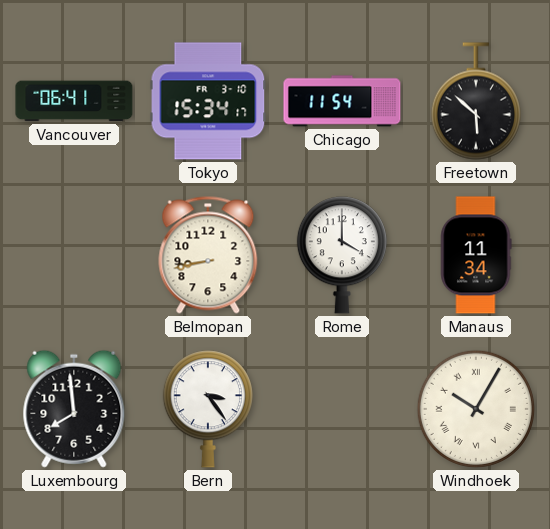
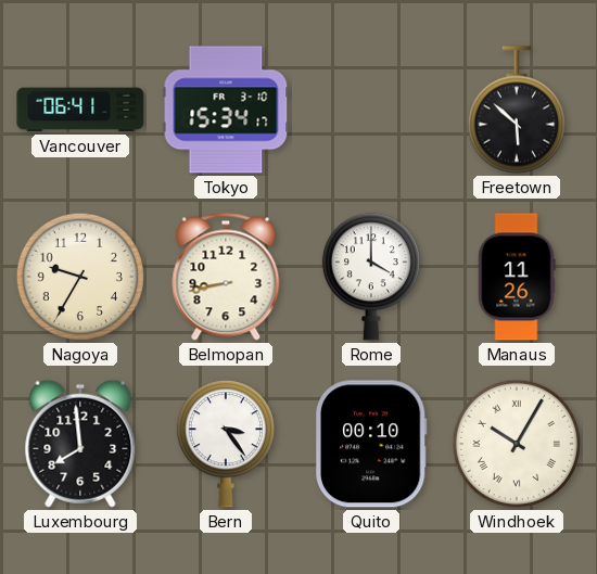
Chicago: 11:54 -> none
Nagoya: none -> 9:35
Manaus: 11:34 -> 11:26
Quito: none -> 00:10
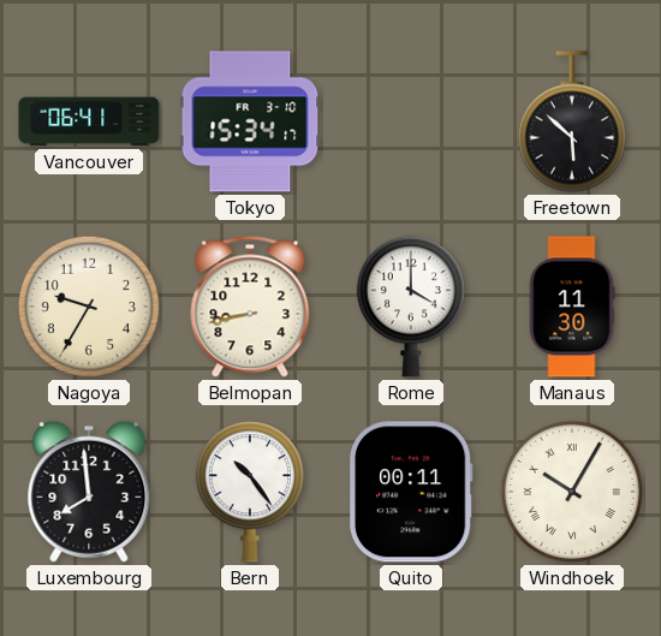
Manaus: 11:26 -> 11:30
Bern: 3:24 -> 10:24
Quito: 00:10 -> 00:11
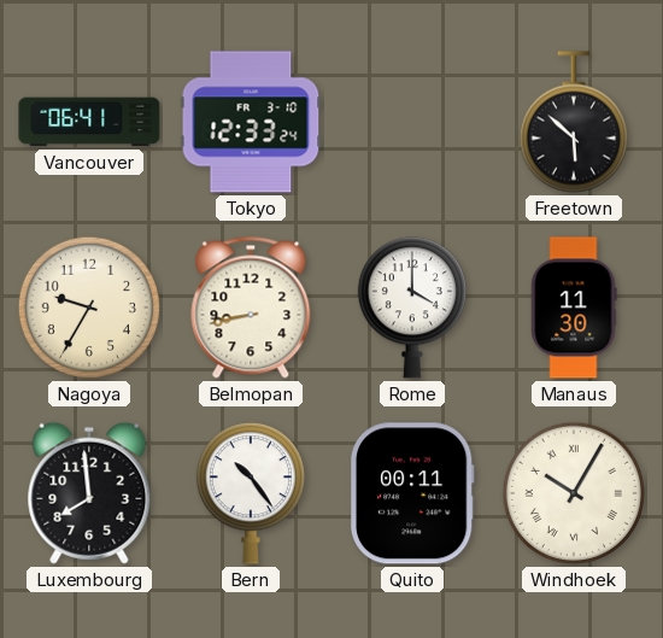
Tokyo: 15:34 -> 12:33
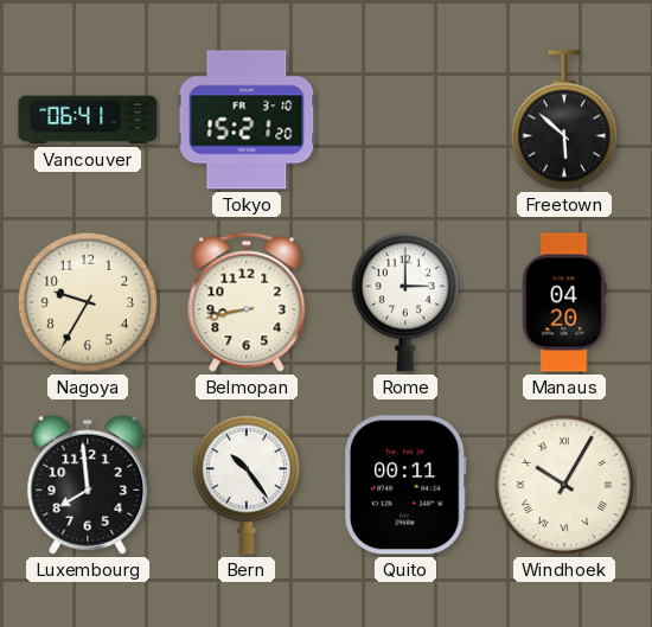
Tokyo: 12:33 -> 15:21
Rome: 4:00 -> 3:00
Manaus: 11:30 -> 04:20
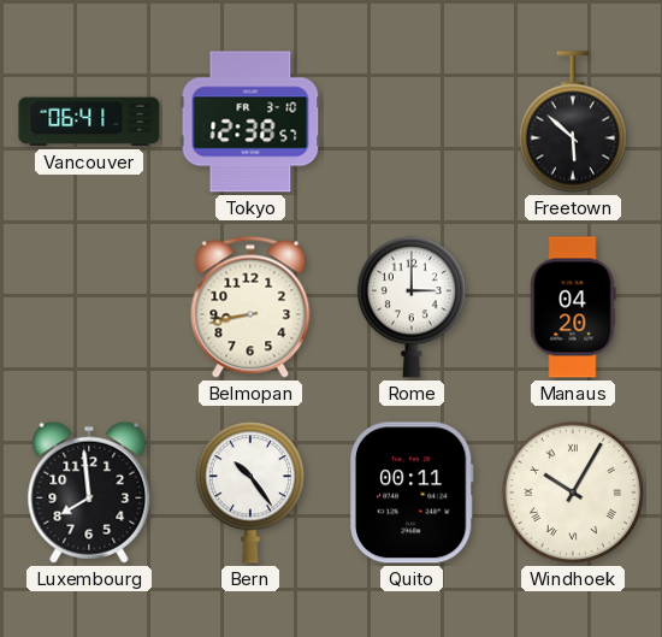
Tokyo: 15:21 -> 12:38
Nagoya: 9:35 -> none
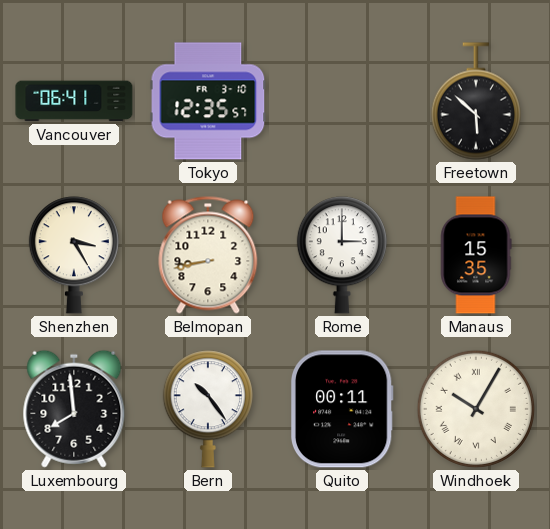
Tokyo: 12:38 -> 12:35
Shenzhen: none -> 3:25
Manaus: 04:20 -> 15:35
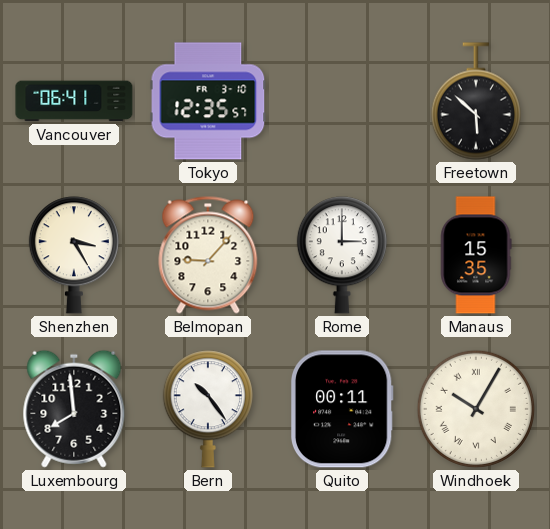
Belmopan: 8:43 -> 9:07
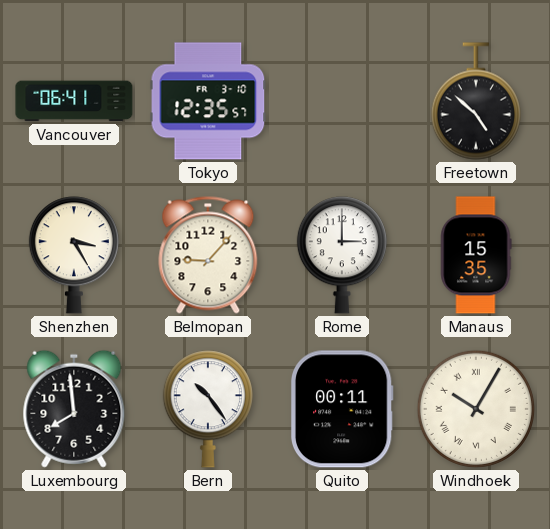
Freetown: 5:52 -> 4:52
